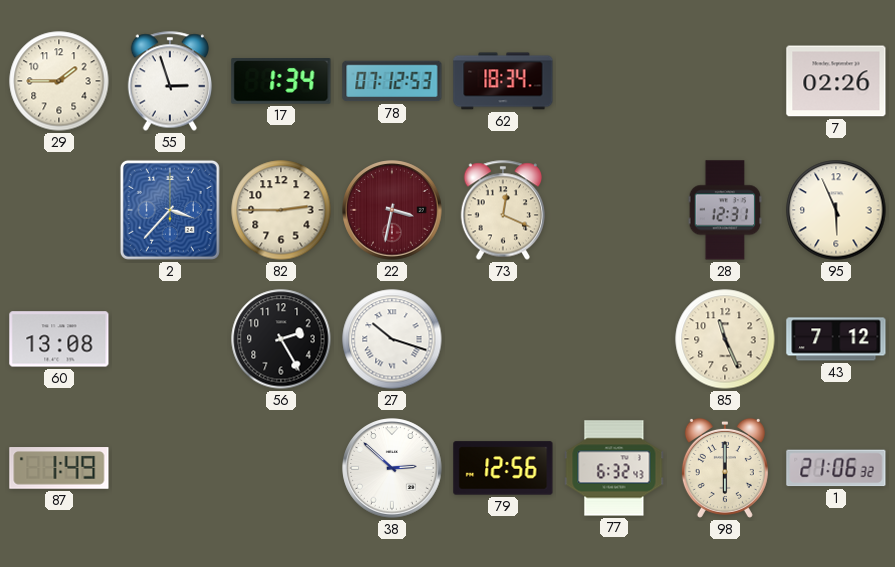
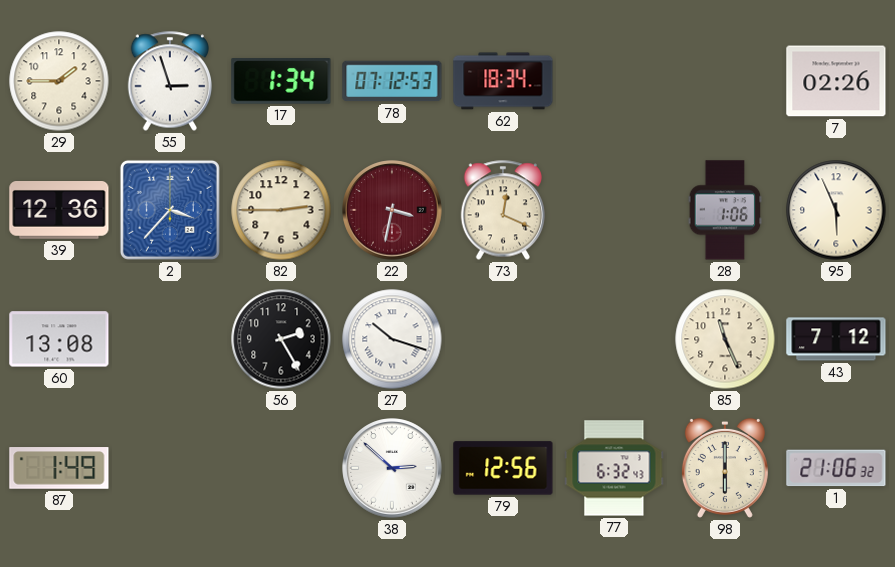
39: none -> 12:36
28: 12:31 -> 1:06
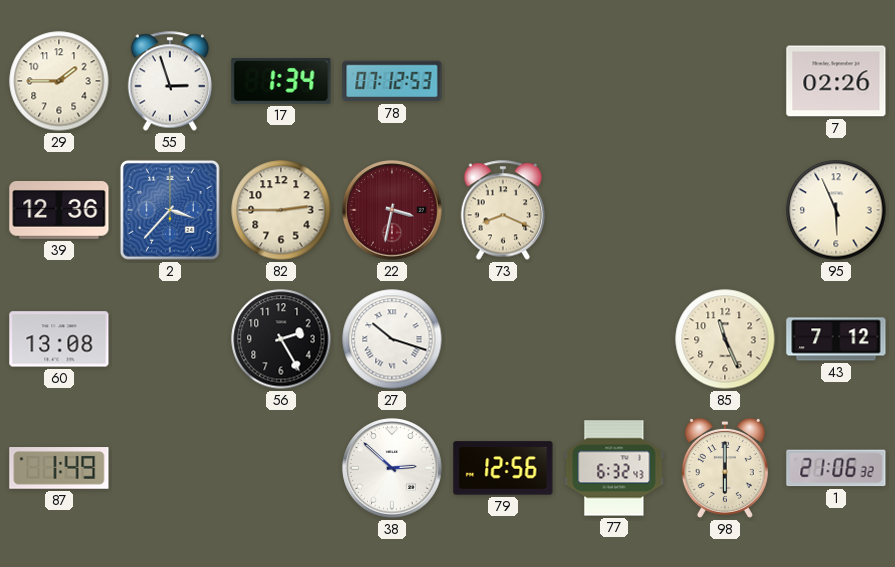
62: 18:34 -> none
73: 12:19 -> 8:19
28: 1:06 -> none
